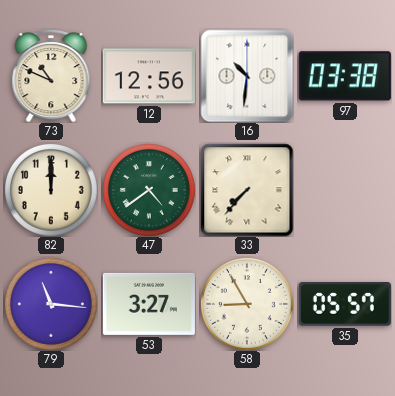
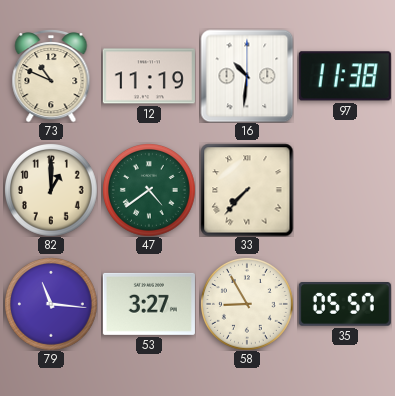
12: 12:56 -> 11:19
97: 03:38 -> 11:38
82: 12:00 -> 1:00
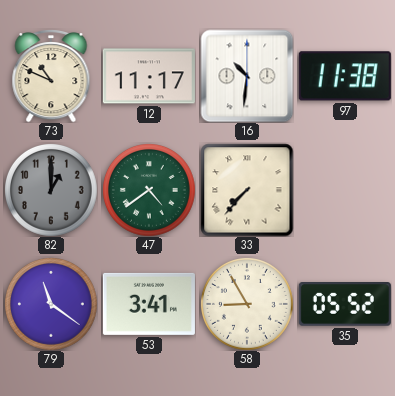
12: 11:19 -> 11:17
82 dial: cream -> grey
79: 11:16 -> 11:21
53: 3:27 -> 3:41
35: 05:57 -> 05:52
